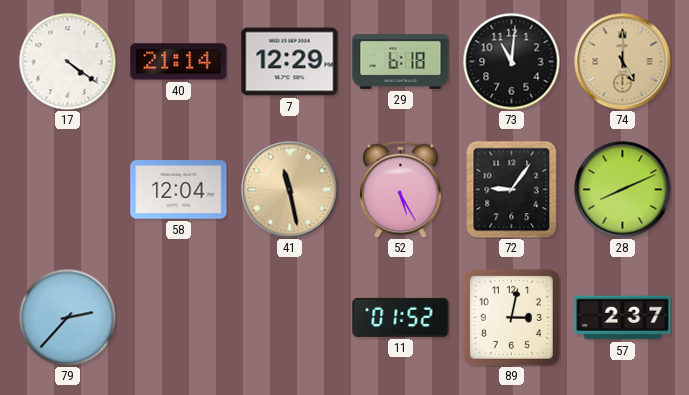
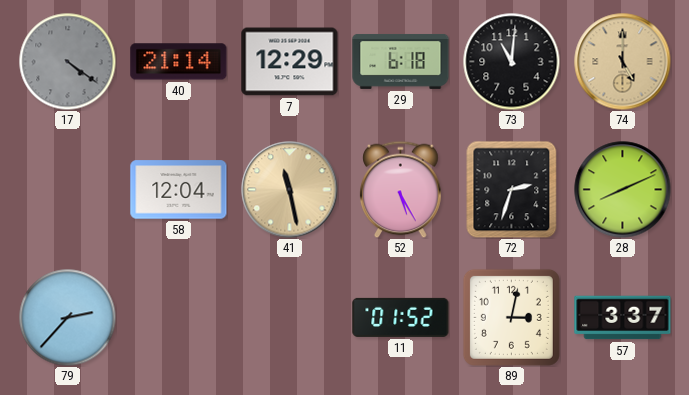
17 dial: white -> grey
72: 9:06 -> 2:33
57: 2:37 -> 3:37
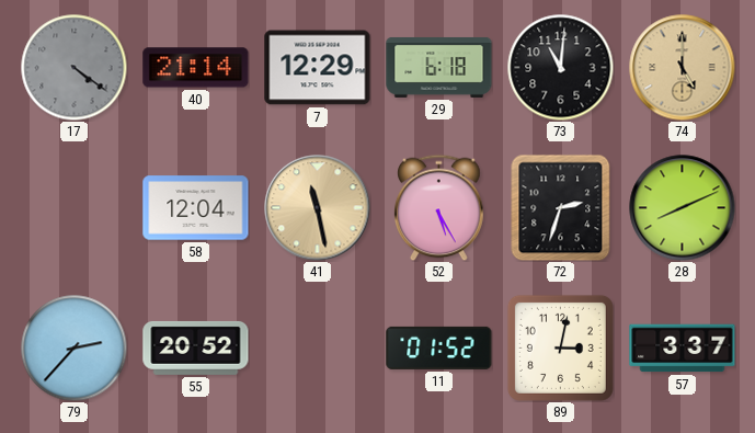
55: none -> 20:52
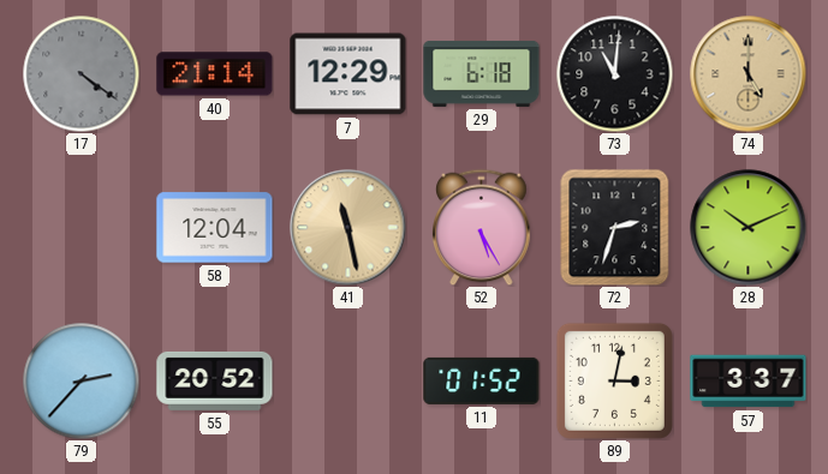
28: 8:11 -> 10:11
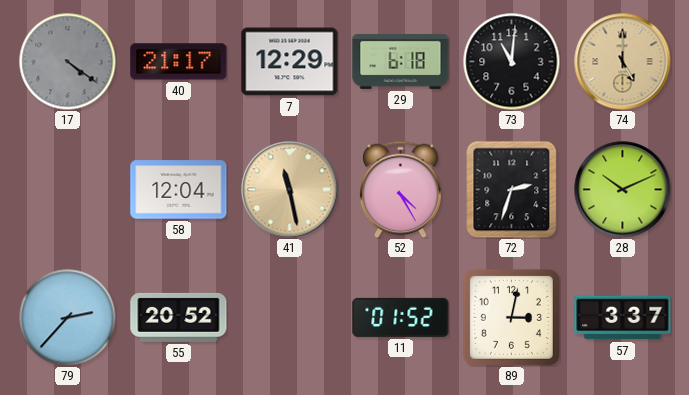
40: 21:14 -> 21:17
52: 5:25 -> 4:25
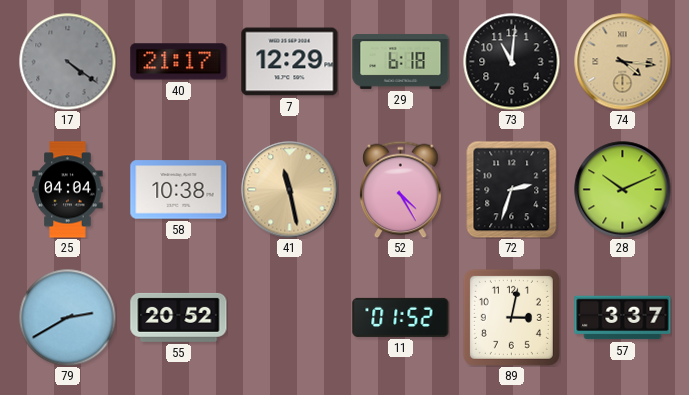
74: 5:00 -> 4:16
25: none -> 04:04
58: 12:04 -> 10:38
79: 2:37 -> 2:40
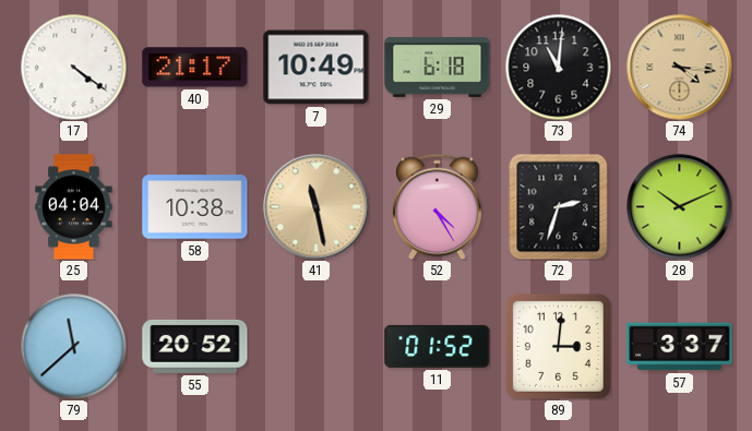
17 dial: grey -> white
7: 12:29 -> 10:49
79: 2:40 -> 11:38
89: 3:02 -> 3:01
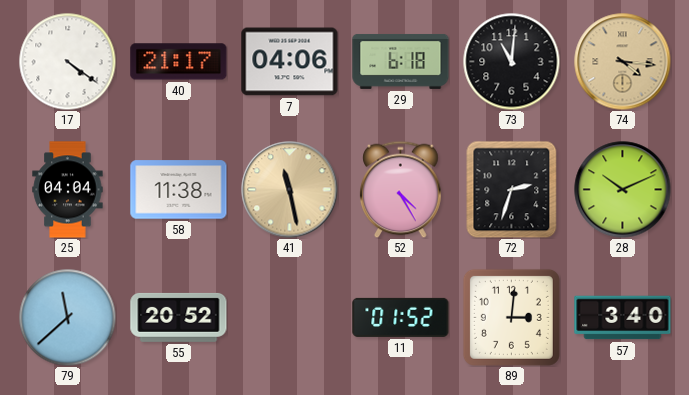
7: 10:49 -> 04:06
58: 10:38 -> 11:38
57: 3:37 -> 3:40
